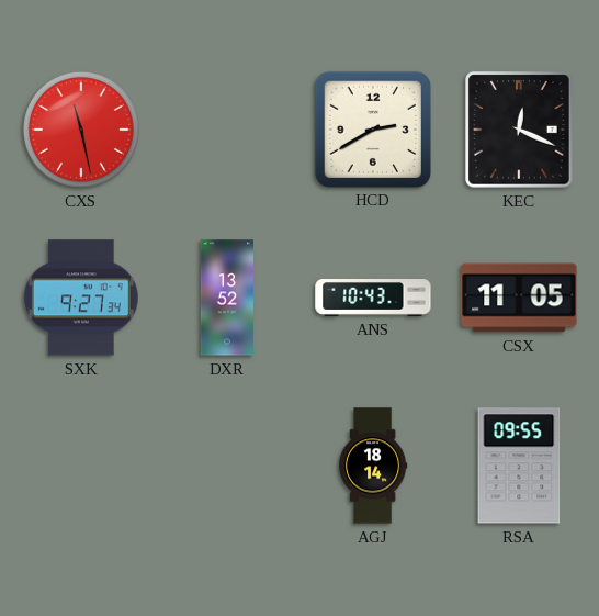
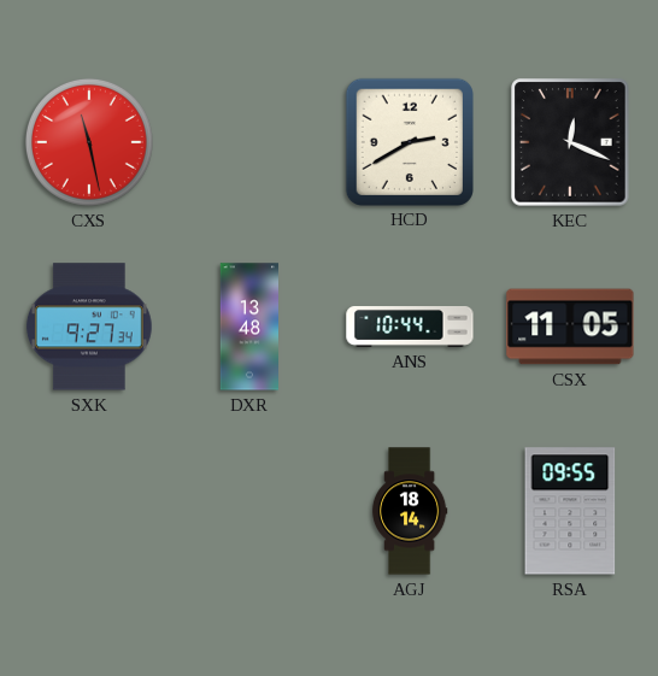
DXR: 13:52 -> 13:48
ANS: 10:43 -> 10:44
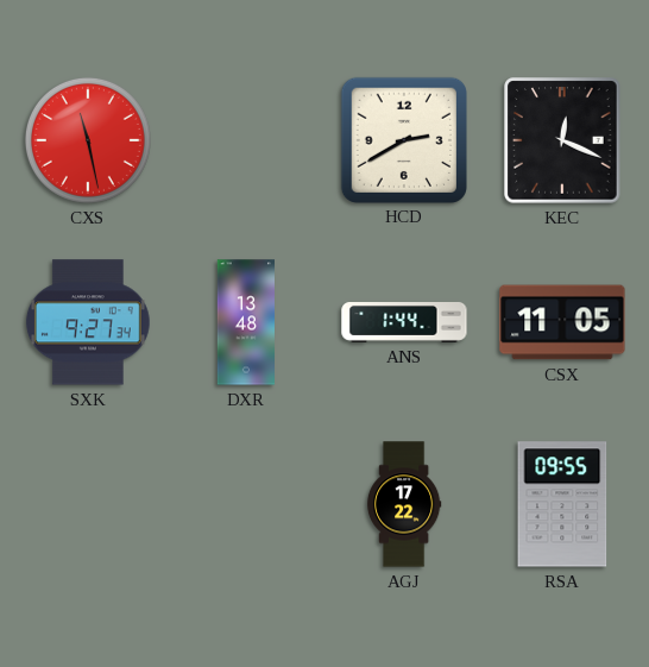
ANS: 10:44 -> 1:44
AGJ: 18:14 -> 17:22
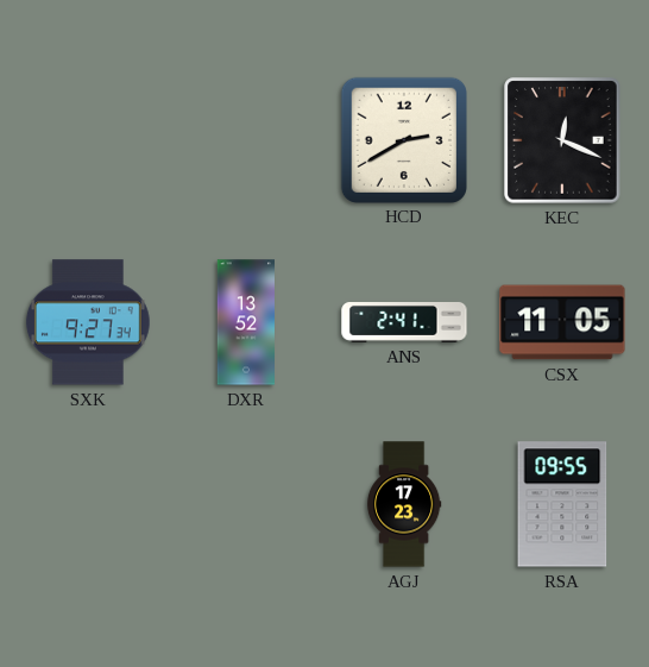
CXS: 11:28 -> none
DXR: 13:48 -> 13:52
ANS: 1:44 -> 2:41
AGJ: 17:22 -> 17:23
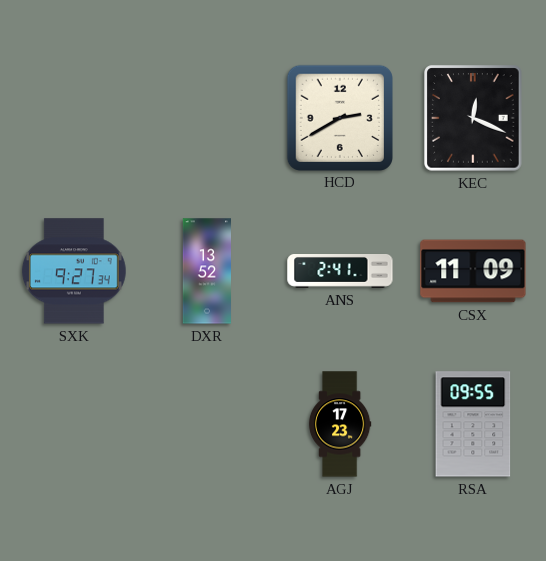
CSX: 11:05 -> 11:09
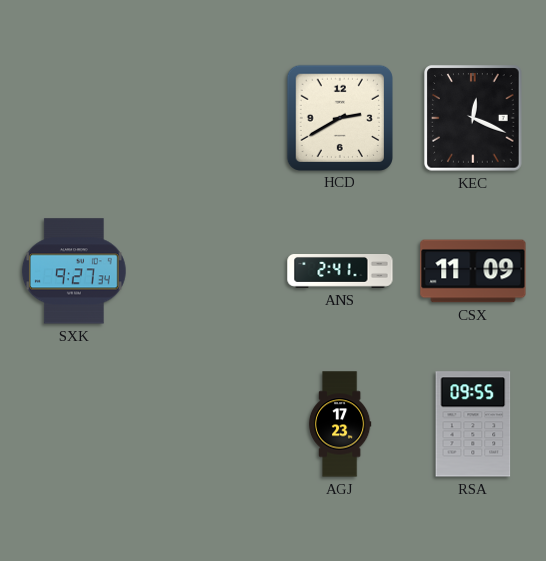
DXR: 13:52 -> none
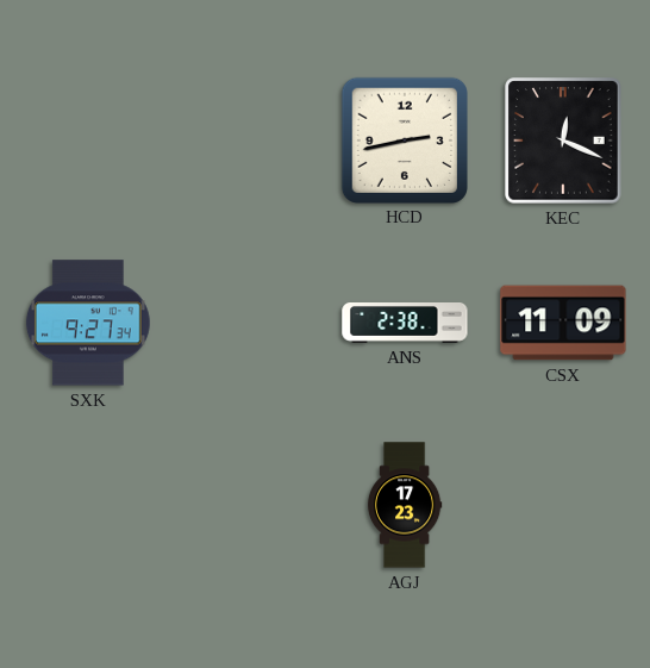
HCD: 2:40 -> 2:43
ANS: 2:41 -> 2:38
RSA: 09:55 -> none
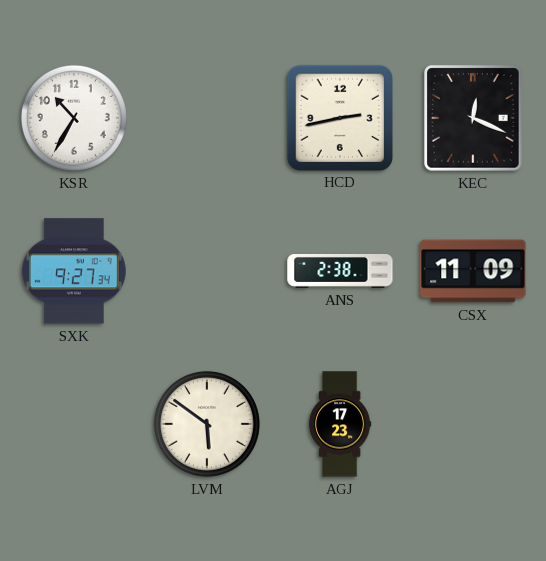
KSR: none -> 10:35
LVM: none -> 5:51
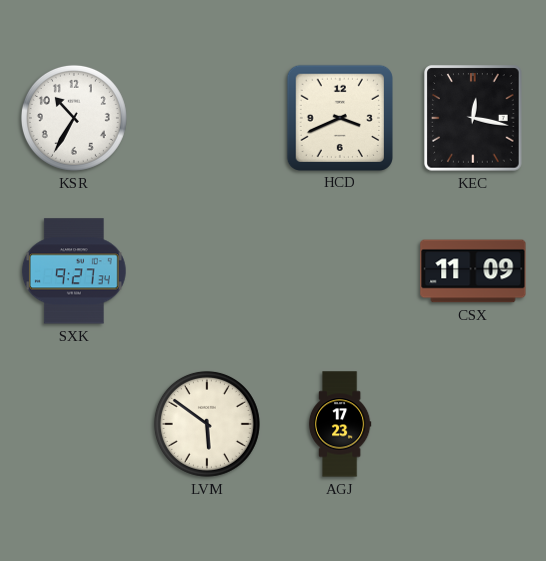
HCD: 2:43 -> 3:41
KEC: 12:19 -> 12:17
ANS: 2:38 -> none
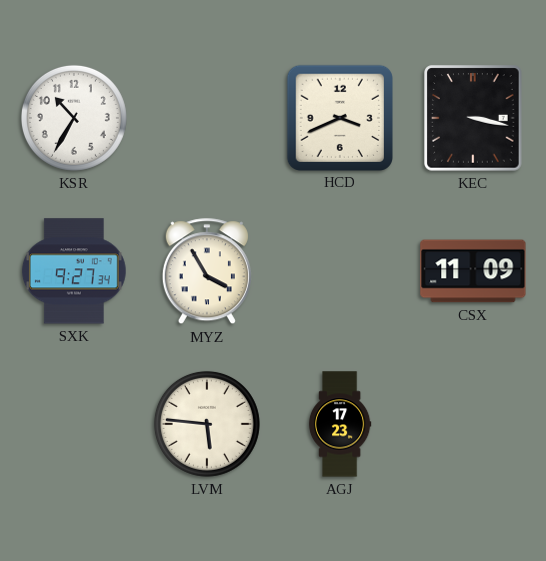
KEC: 12:17 -> 3:17
MYZ: none -> 3:55
LVM: 5:51 -> 5:46
